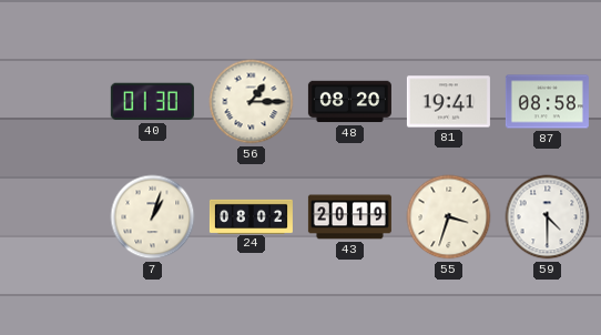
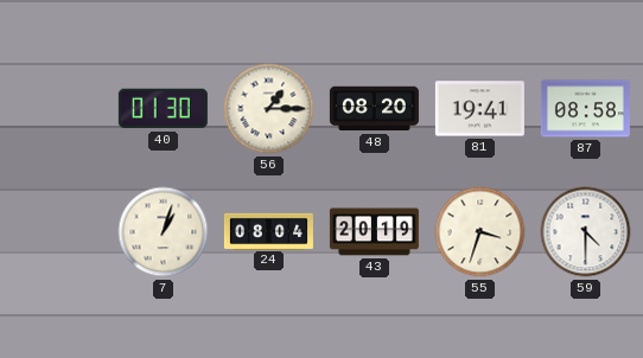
24: 08:02 -> 08:04
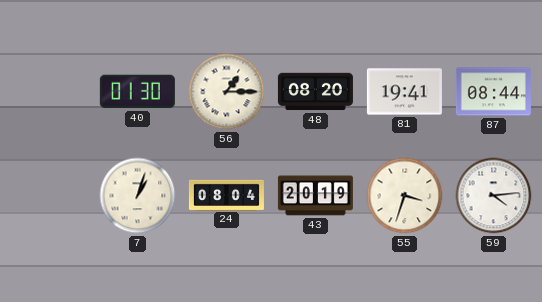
87: 08:58 -> 08:44
59: 4:30 -> 4:14
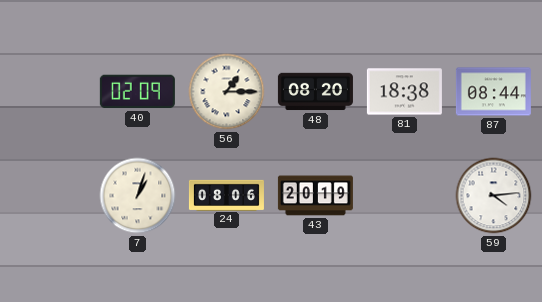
40: 01:30 -> 02:09
81: 19:41 -> 18:38
24: 08:04 -> 08:06
55: 3:33 -> none
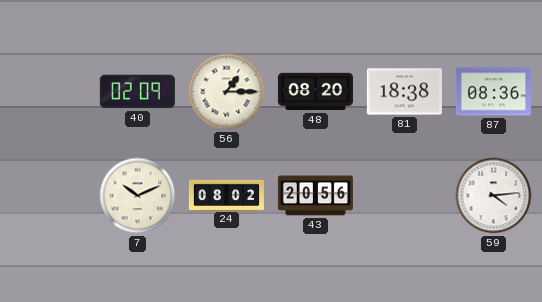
87: 08:44 -> 08:36
7: 1:03 -> 10:11
24: 08:06 -> 08:02
43: 20:19 -> 20:56
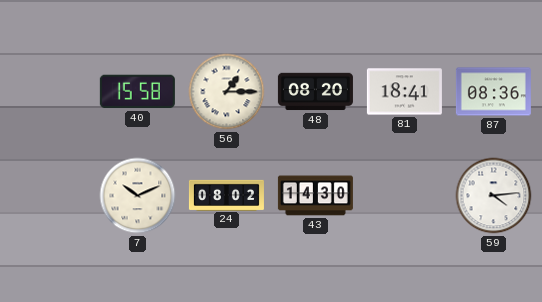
40: 02:09 -> 15:58
81: 18:38 -> 18:41
43: 20:56 -> 14:30
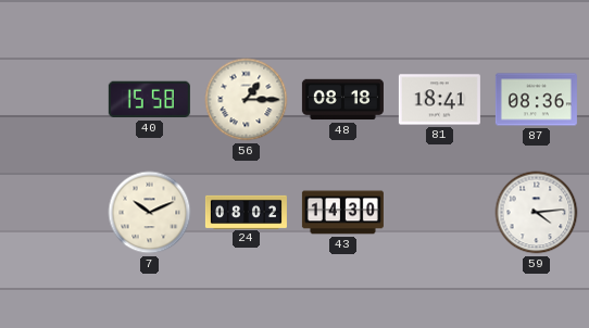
48: 08:20 -> 08:18
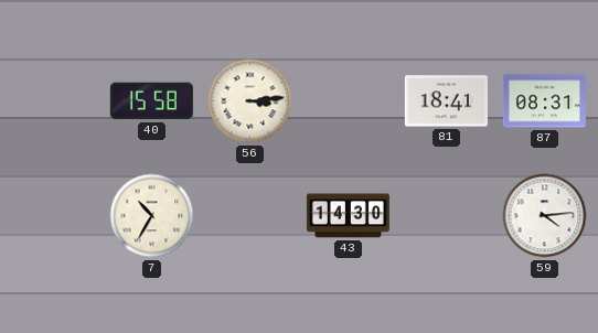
56: 1:15 -> 3:14
48: 08:18 -> none
87: 08:36 -> 08:31
7: 10:11 -> 10:35
24: 08:02 -> none
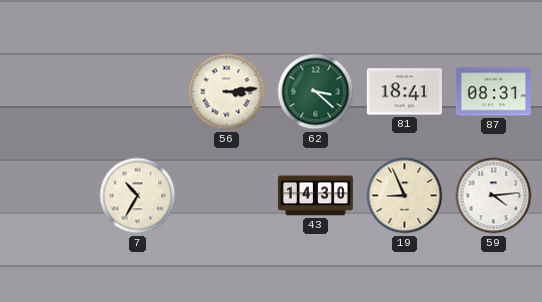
40: 15:58 -> none
62: none -> 3:22
19: none -> 8:56
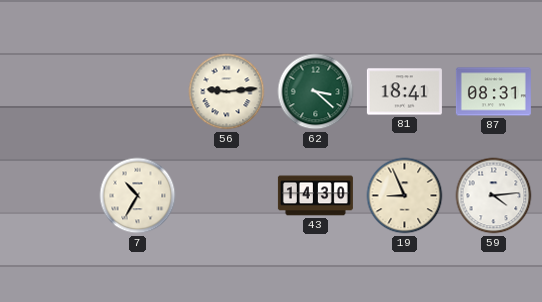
56: 3:14 -> 9:14
